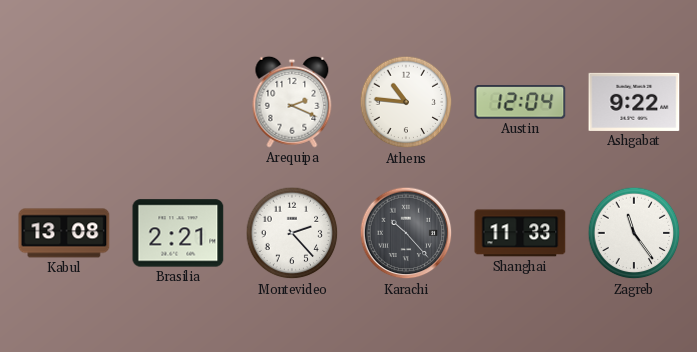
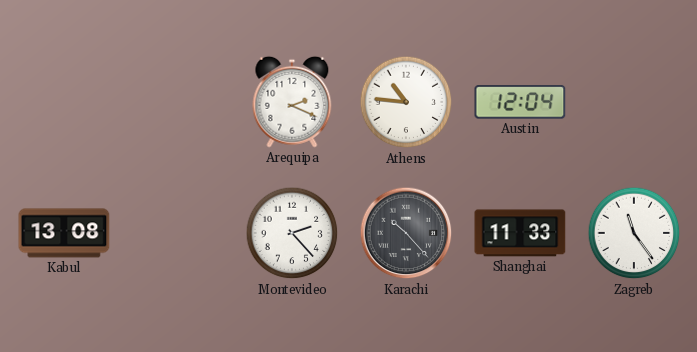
Ashgabat: 9:22 -> none
Brasilia: 2:21 -> none
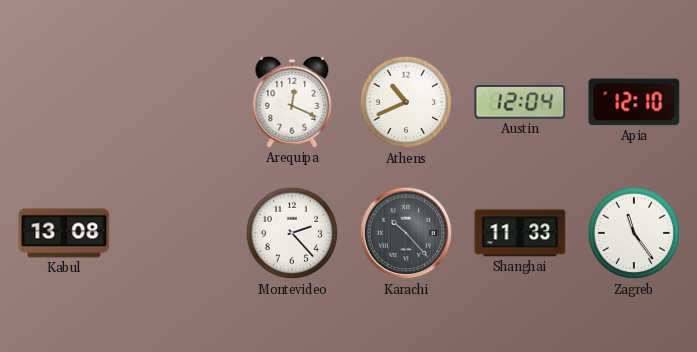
Arequipa: 2:19 -> 12:19
Athens: 10:46 -> 10:41
Apia: none -> 12:10
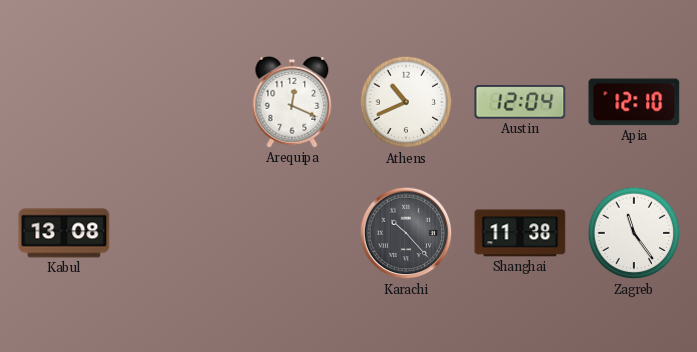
Montevideo: 2:23 -> none
Shanghai: 11:33 -> 11:38
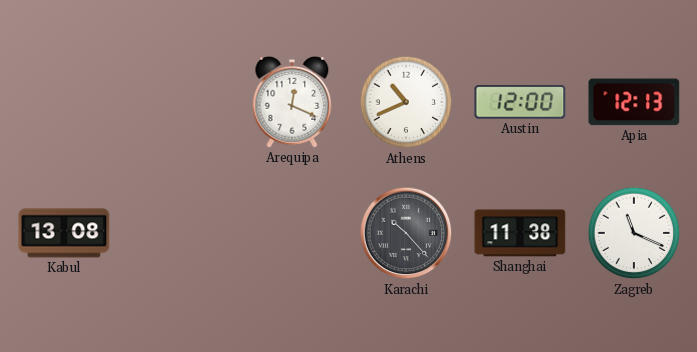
Austin: 12:04 -> 12:00
Apia: 12:10 -> 12:13
Zagreb: 11:24 -> 11:19
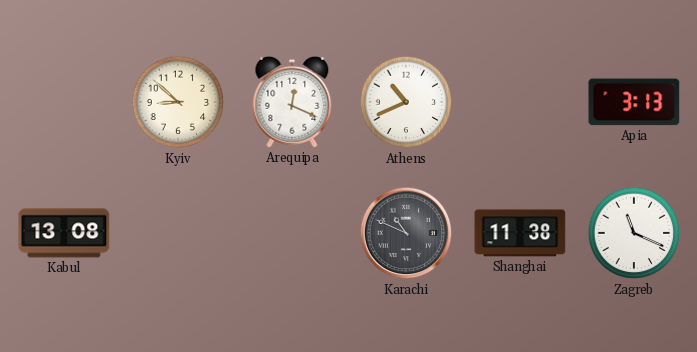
Kyiv: none -> 8:52
Austin: 12:00 -> none
Apia: 12:13 -> 3:13
Karachi: 10:23 -> 10:49
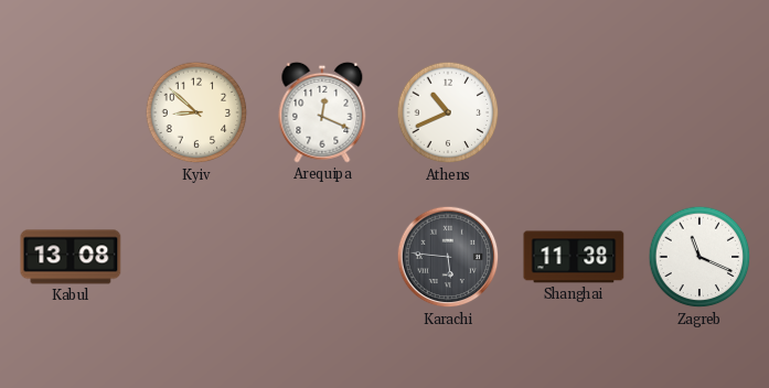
Apia: 3:13 -> none
Karachi: 10:49 -> 5:46
